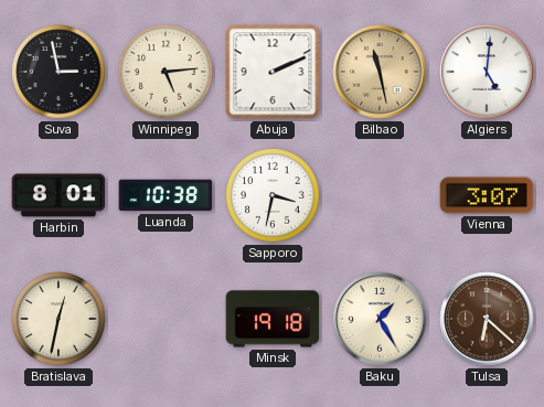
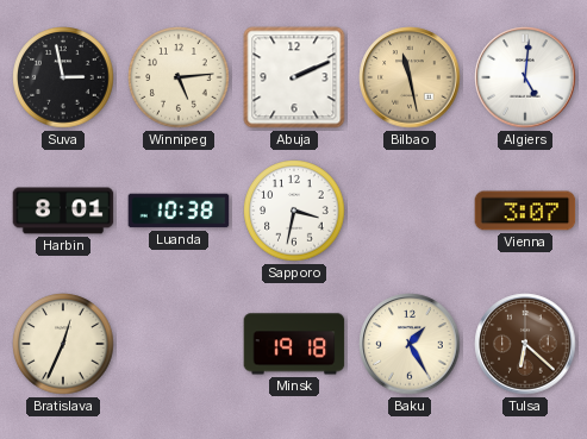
Bratislava: 12:32 -> 12:34
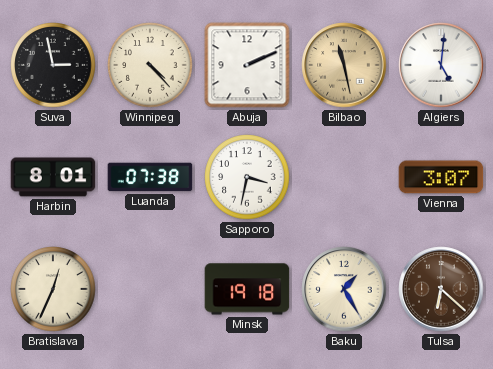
Winnipeg: 5:14 -> 4:23
Luanda: 10:38 -> 07:38
